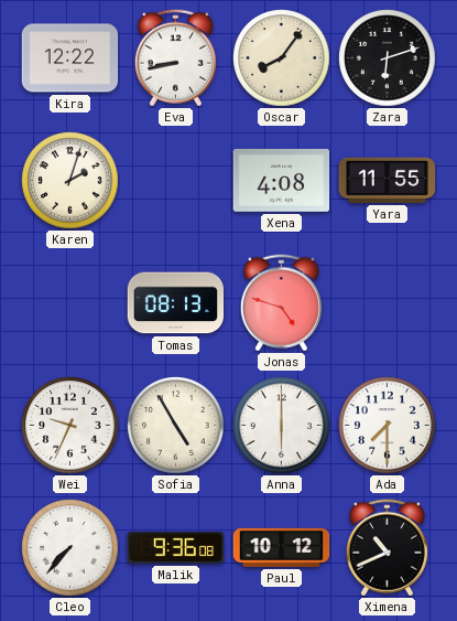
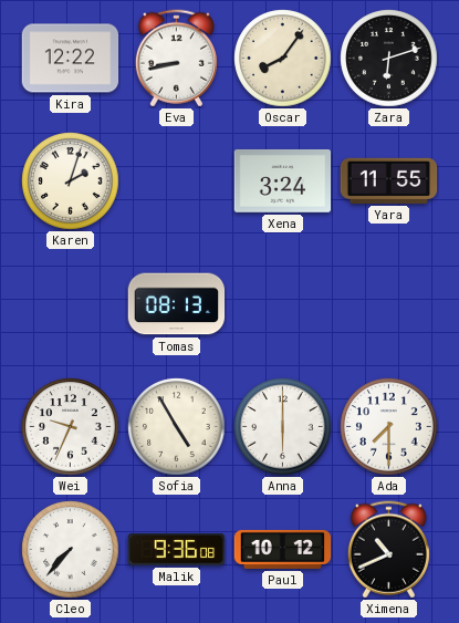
Xena: 4:08 -> 3:24
Jonas: 4:48 -> none
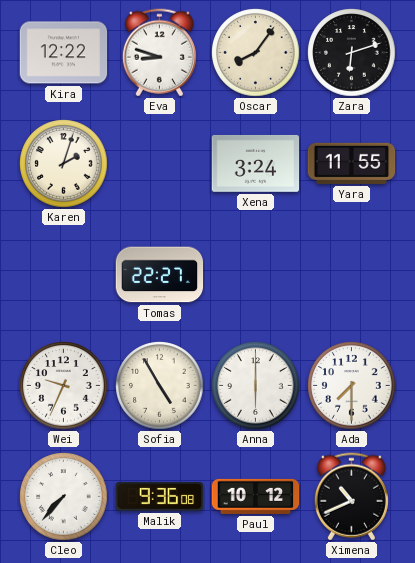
Eva: 8:43 -> 8:48
Tomas: 08:13 -> 22:27
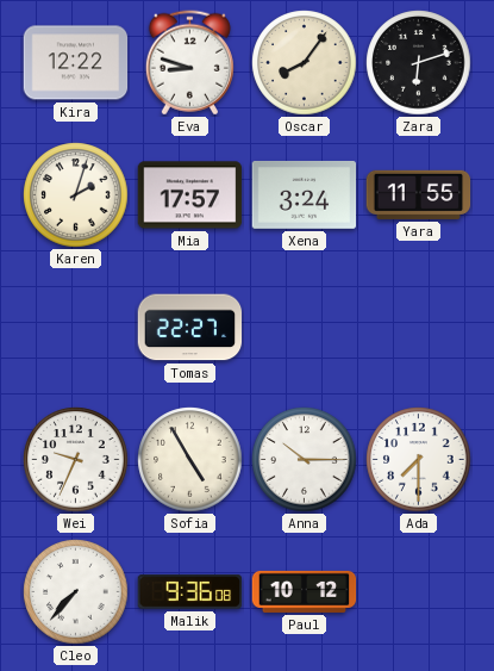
Mia: none -> 17:57
Anna: 6:00 -> 10:15
Ximena: 10:41 -> none
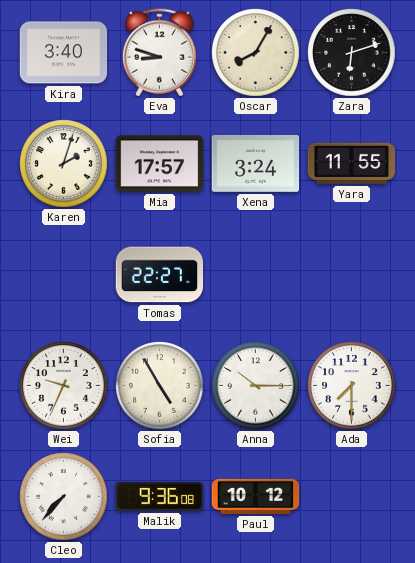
Kira: 12:22 -> 3:40
Oscar: 8:06 -> 8:05
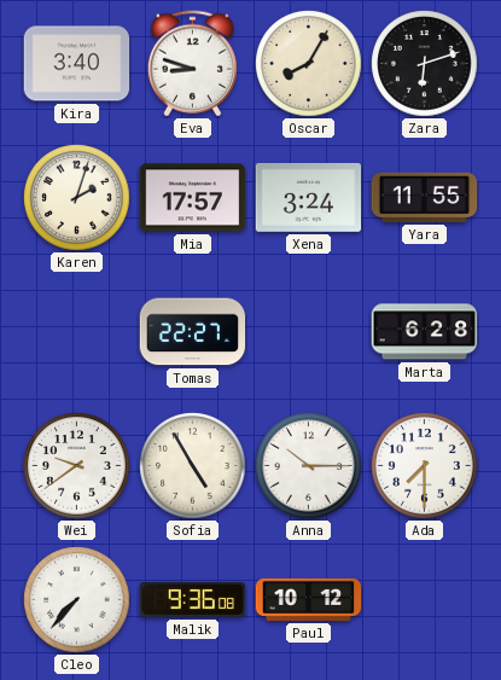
Marta: none -> 6:28
Wei: 9:34 -> 9:39
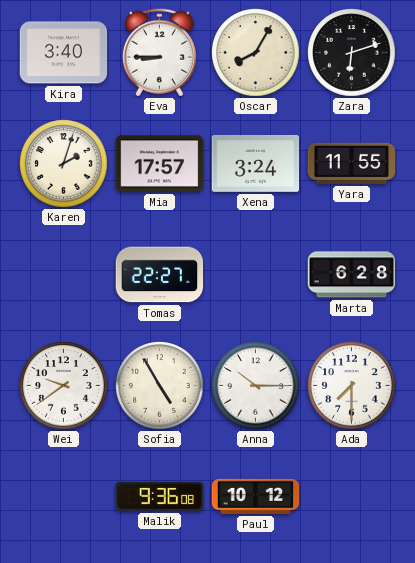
Eva: 8:48 -> 8:45
Cleo: 7:37 -> none
